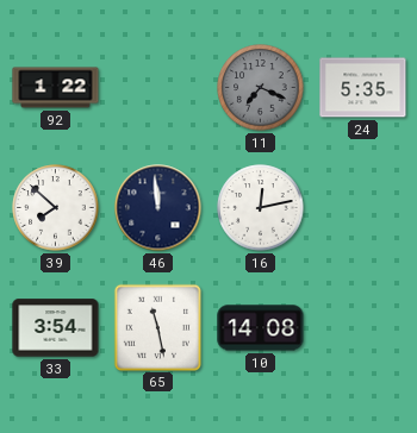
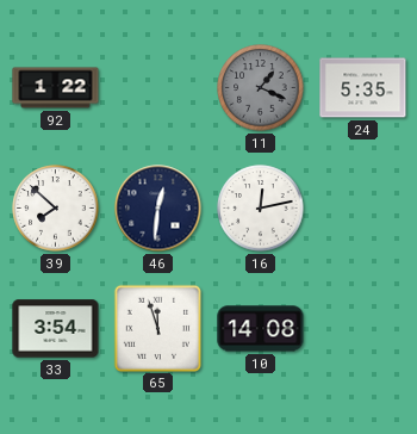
11: 7:19 -> 1:19
46: 11:59 -> 12:31
65: 11:28 -> 11:57
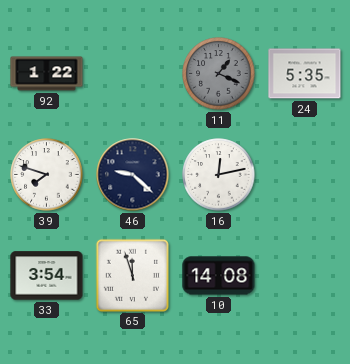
39: 7:52 -> 7:48
46: 12:31 -> 9:22
